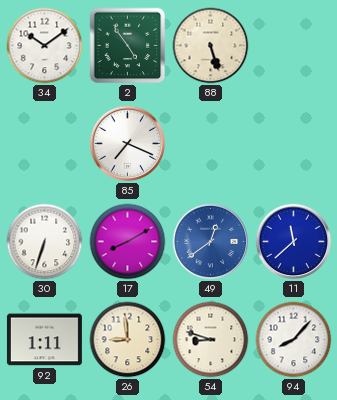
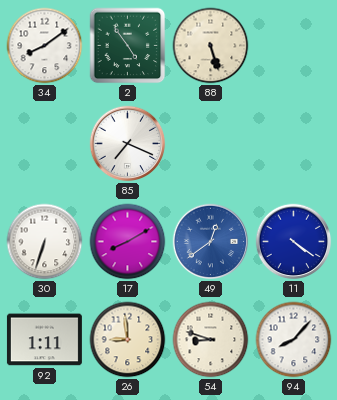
34: 10:09 -> 8:09
11: 11:38 -> 4:21
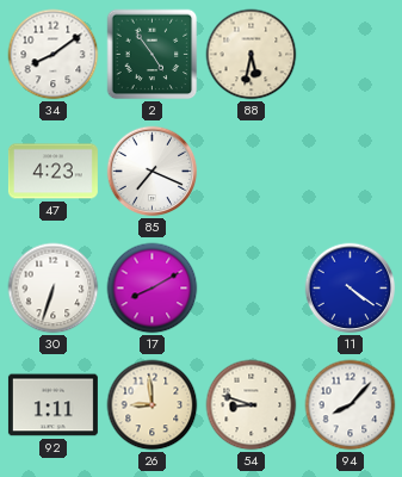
88: 5:27 -> 5:32
47: none -> 4:23
49: 12:39 -> none
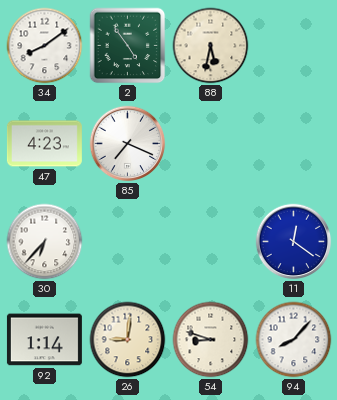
30: 6:33 -> 6:37
17: 8:10 -> none
11: 4:21 -> 12:21
92: 1:11 -> 1:14
26: 8:59 -> 9:01
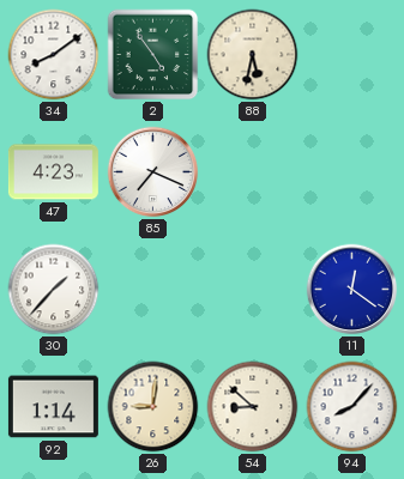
30: 6:37 -> 1:37
54: 8:48 -> 8:52
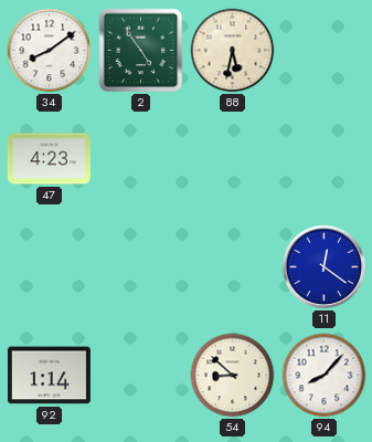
85: 7:19 -> none
30: 1:37 -> none
26: 9:01 -> none
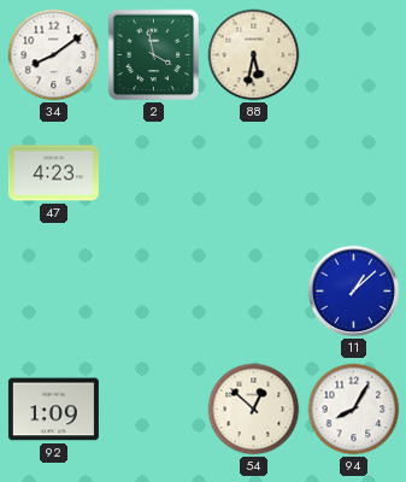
2: 4:54 -> 3:58
11: 12:21 -> 1:08
92: 1:14 -> 1:09
54: 8:52 -> 12:52
94: 8:07 -> 8:05
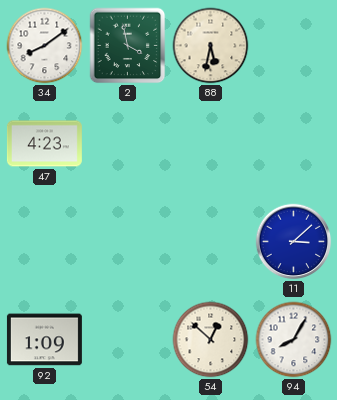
11: 1:08 -> 3:08
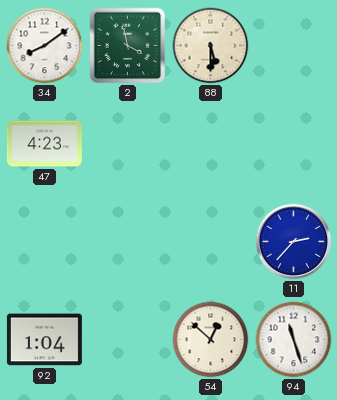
88: 5:32 -> 5:30
11: 3:08 -> 2:37
92: 1:09 -> 1:04
94: 8:05 -> 11:27
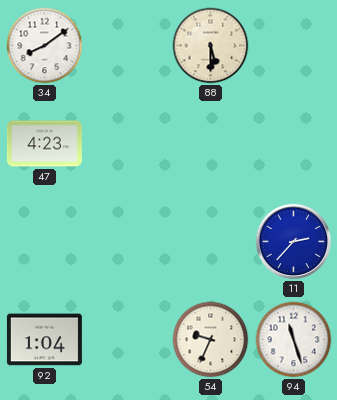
2: 3:58 -> none
54: 12:52 -> 9:34
